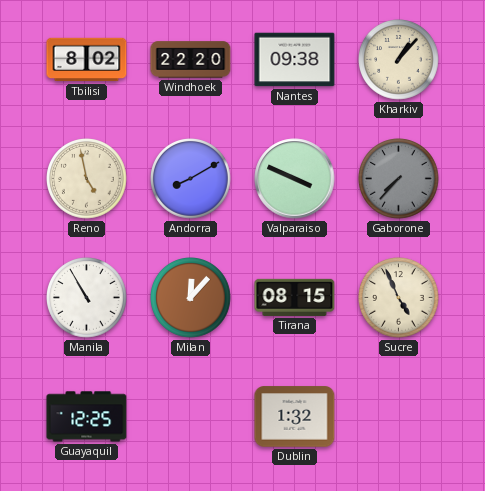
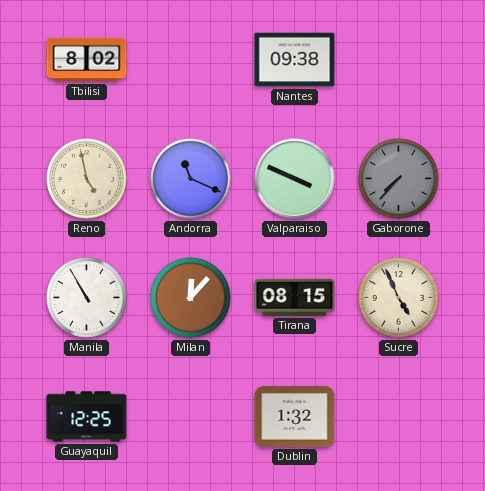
Windhoek: 22:20 -> none
Kharkiv: 1:07 -> none
Andorra: 8:10 -> 11:19
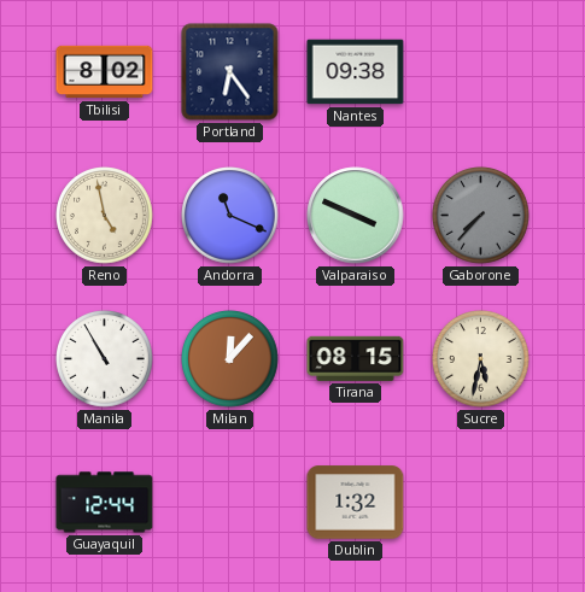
Portland: none -> 6:24
Sucre: 4:56 -> 5:32
Guayaquil: 12:25 -> 12:44
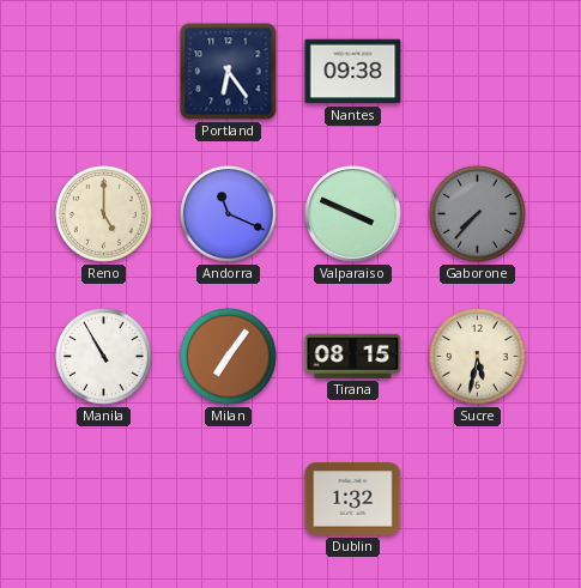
Tbilisi: 8:02 -> none
Reno: 4:58 -> 5:00
Milan: 12:07 -> 7:06
Guayaquil: 12:44 -> none
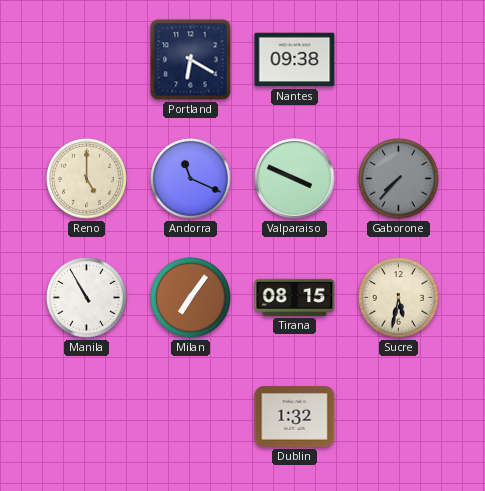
Portland: 6:24 -> 6:20
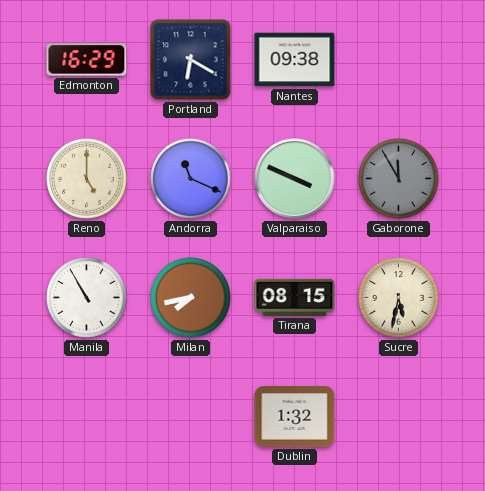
Edmonton: none -> 16:29
Gaborone: 7:37 -> 11:55
Milan: 7:06 -> 7:43
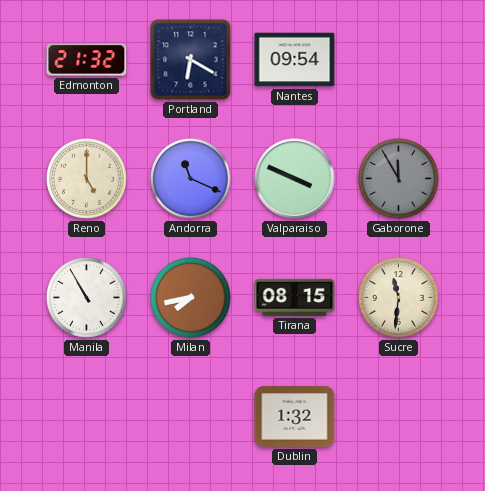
Edmonton: 16:29 -> 21:32
Nantes: 09:38 -> 09:54
Sucre: 5:32 -> 11:31
